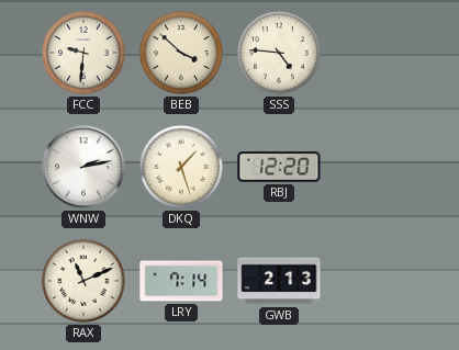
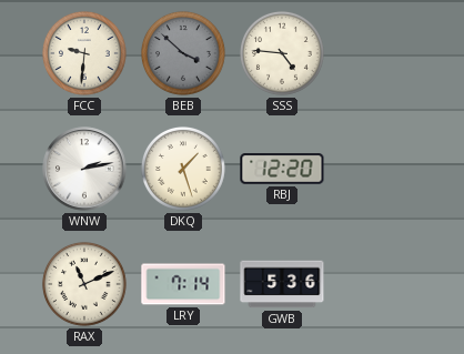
BEB dial: cream -> grey
GWB: 2:13 -> 5:36
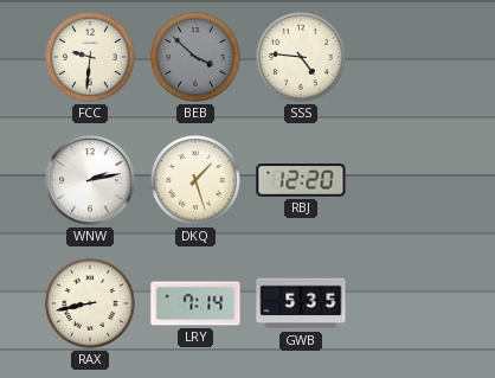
RAX: 11:11 -> 8:43
GWB: 5:36 -> 5:35
